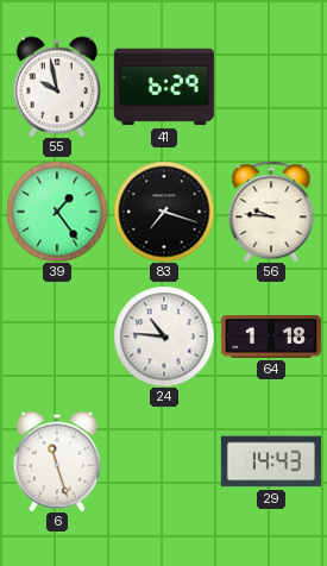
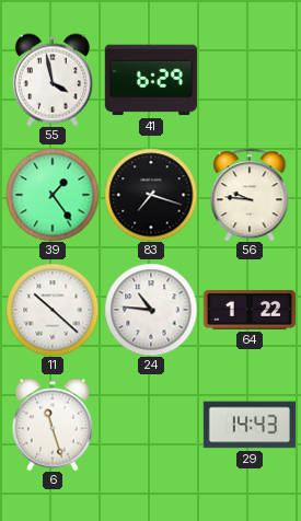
55: 9:58 -> 3:58
11: none -> 10:22
64: 1:18 -> 1:22
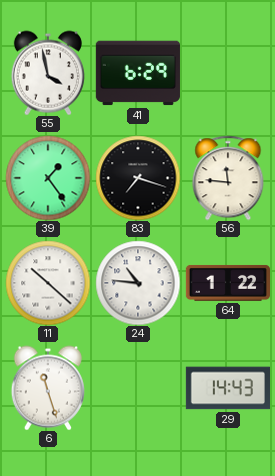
56: 9:46 -> 11:46
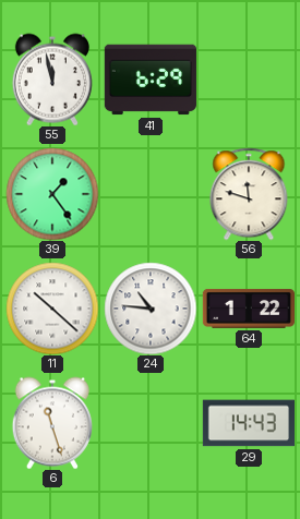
55: 3:58 -> 11:58
83: 7:18 -> none
56: 11:46 -> 11:48
